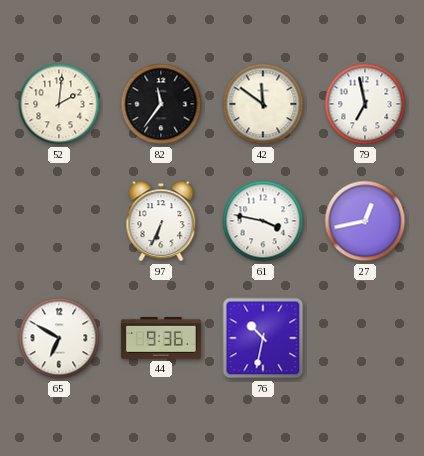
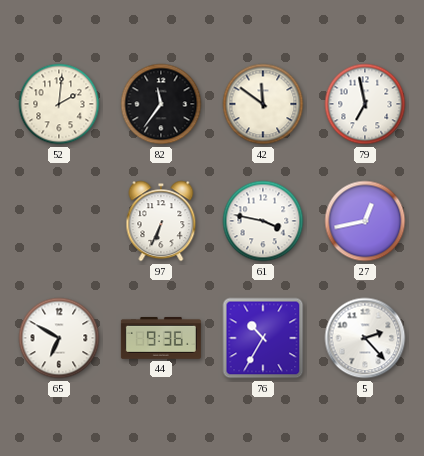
76: 10:32 -> 10:35
5: none -> 2:23
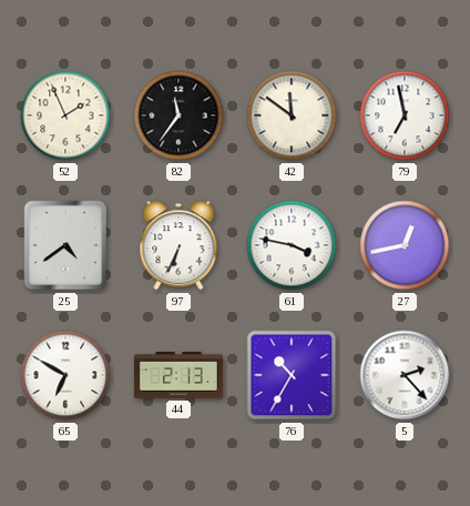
52: 2:01 -> 1:56
25: none -> 4:39
44: 9:36 -> 2:13
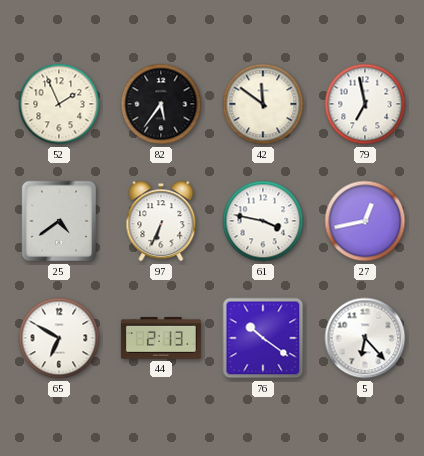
82: 11:36 -> 5:36
76: 10:35 -> 10:21
5: 2:23 -> 6:23
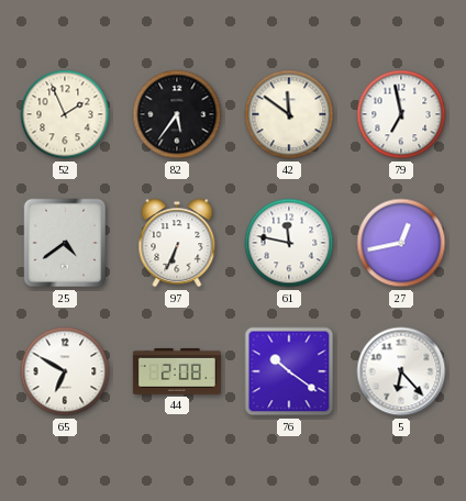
61: 3:47 -> 11:47
44: 2:13 -> 2:08
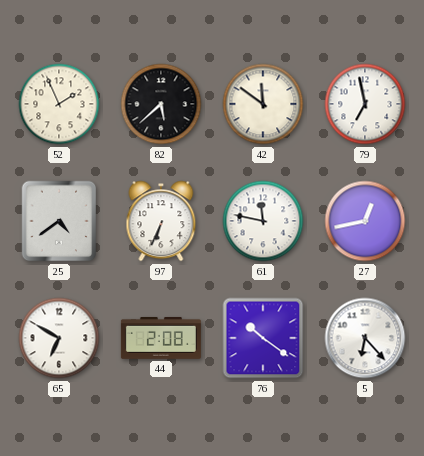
82: 5:36 -> 5:38
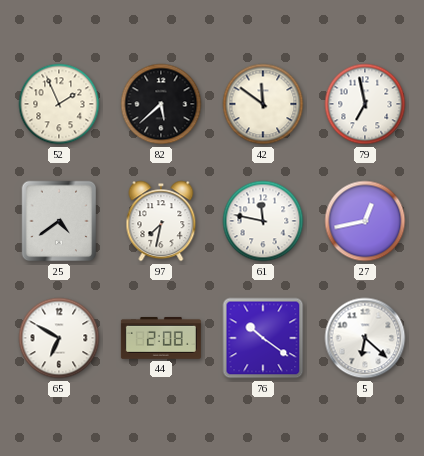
97: 6:34 -> 7:32
5: 6:23 -> 6:22
